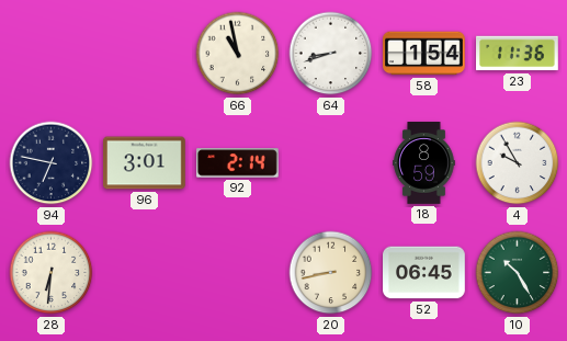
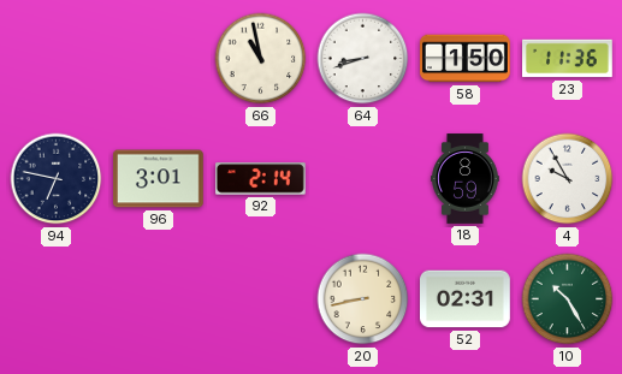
58: 1:54 -> 1:50
28: 6:31 -> none
52: 06:45 -> 02:31
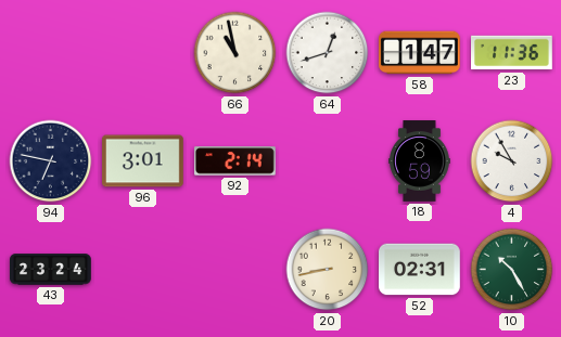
64: 8:42 -> 12:42
58: 1:50 -> 1:47
43: none -> 23:24
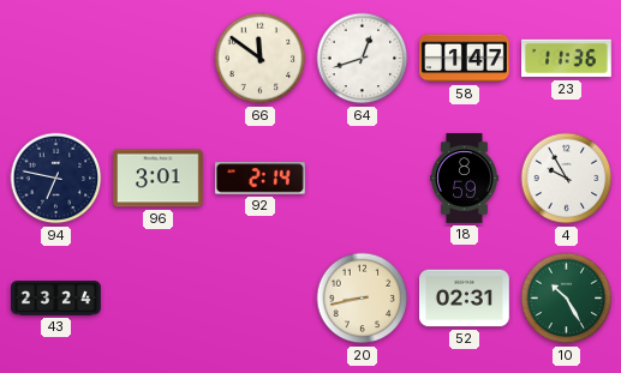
66: 10:58 -> 11:51
